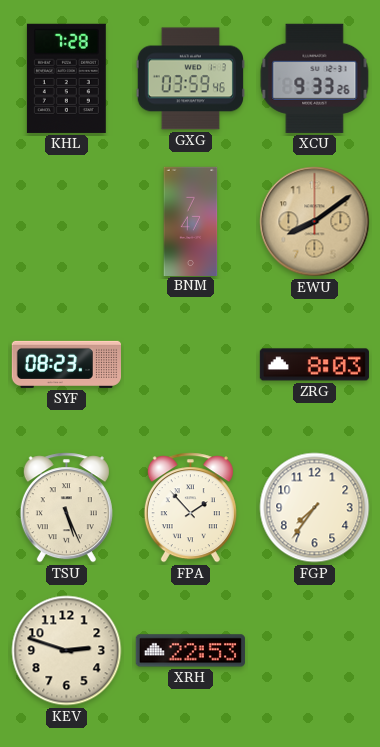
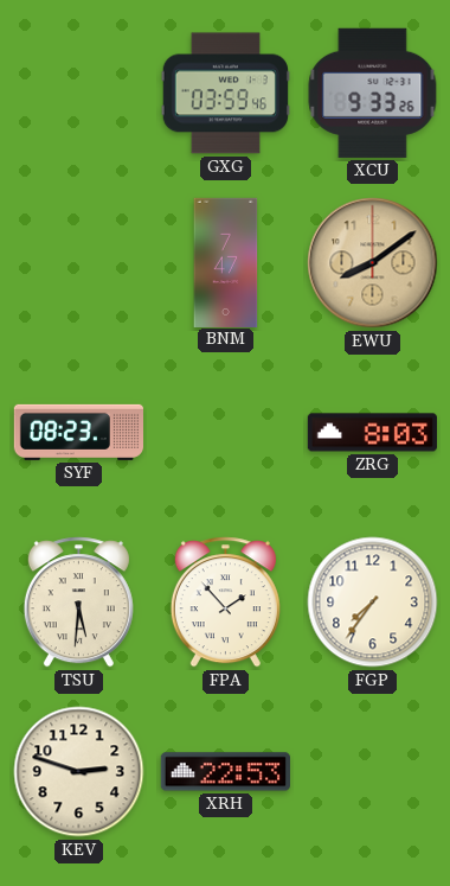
KHL: 7:28 -> none
TSU: 5:26 -> 5:31
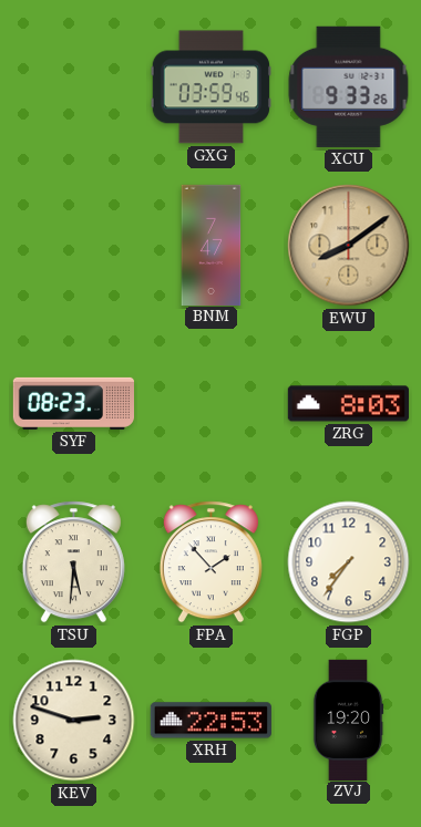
ZVJ: none -> 19:20
